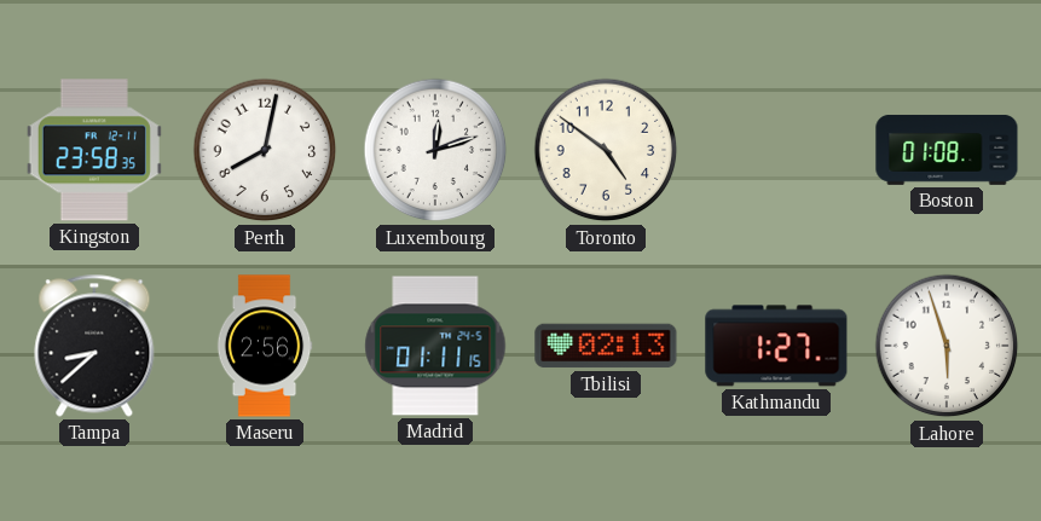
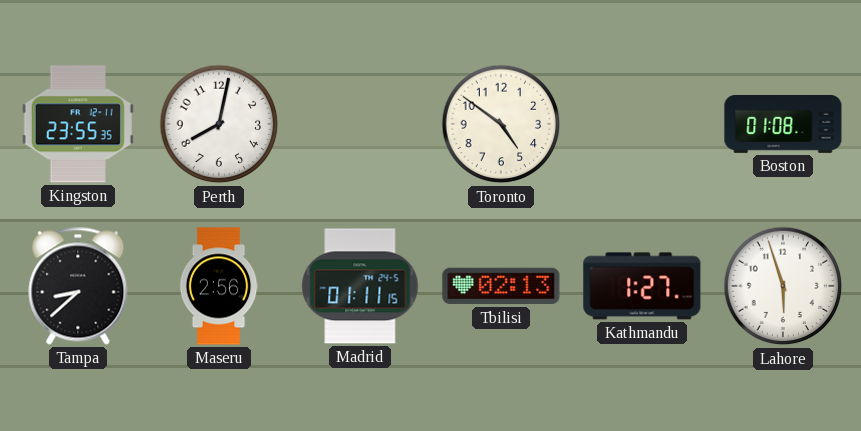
Kingston: 23:58 -> 23:55
Luxembourg: 12:12 -> none
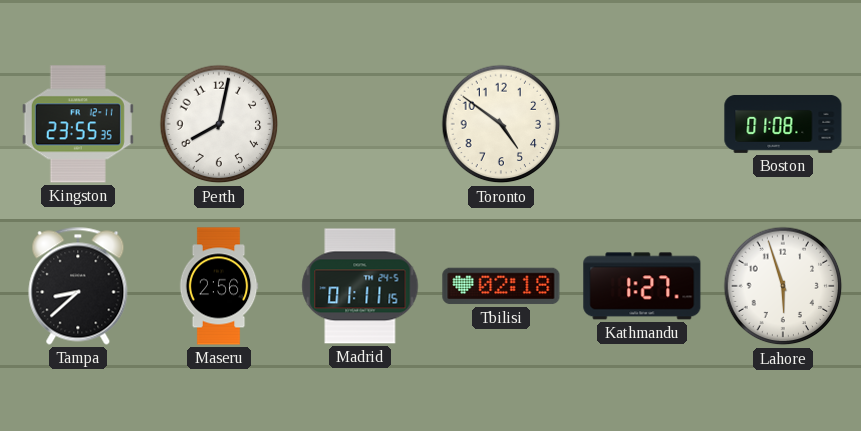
Tbilisi: 02:13 -> 02:18
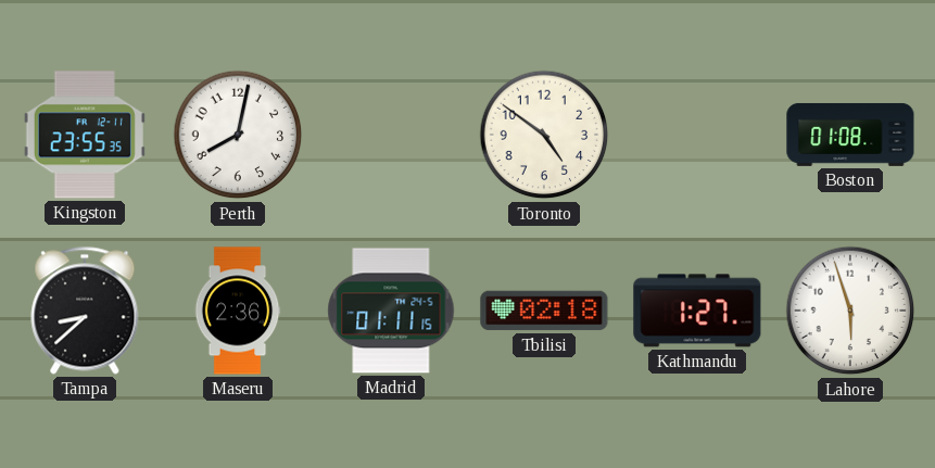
Maseru: 2:56 -> 2:36
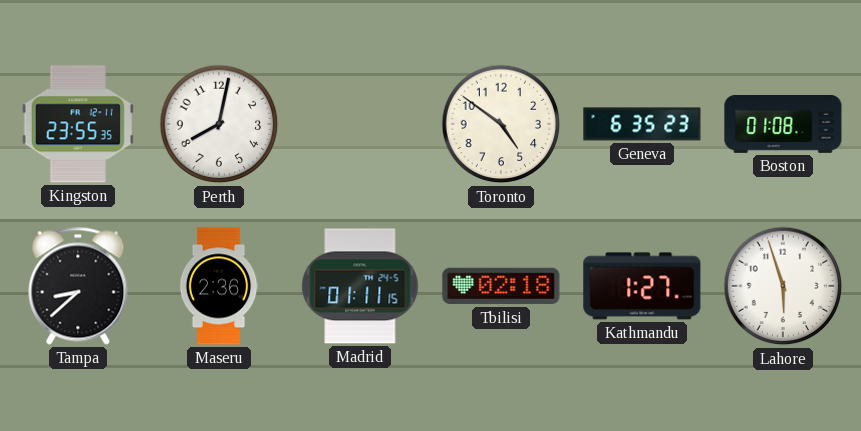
Geneva: none -> 6:35
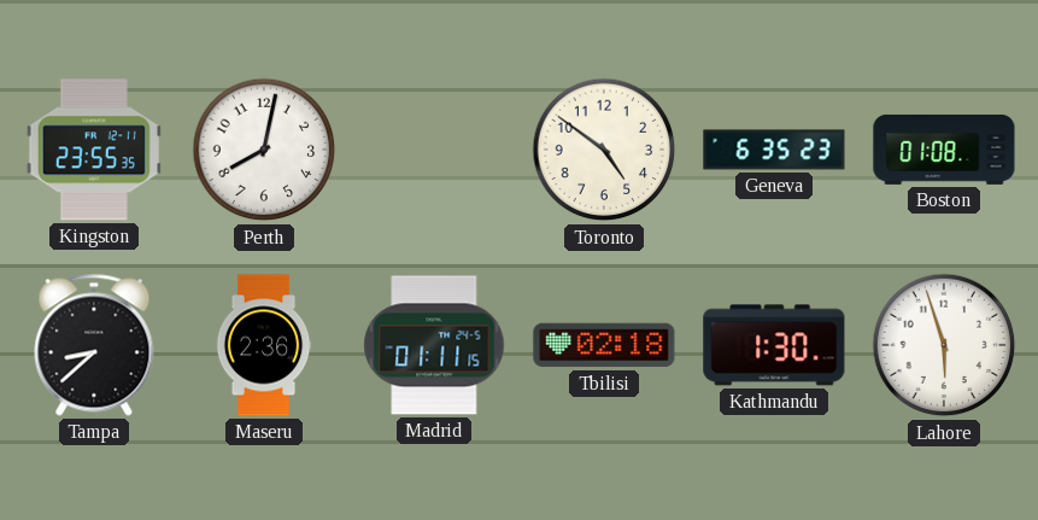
Kathmandu: 1:27 -> 1:30
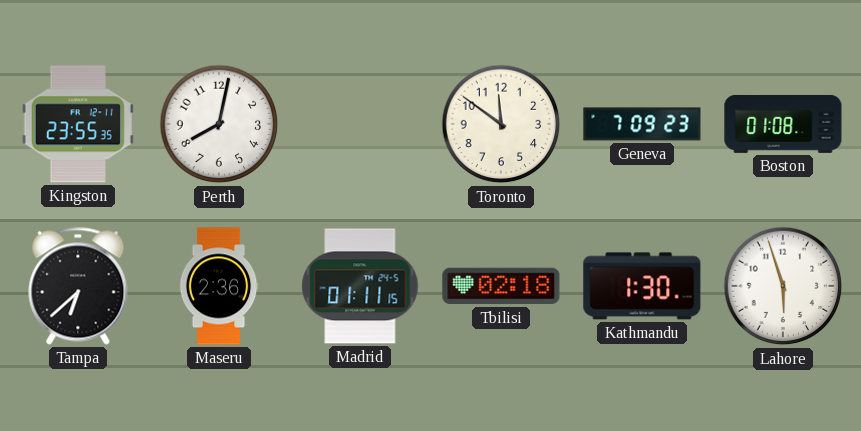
Toronto: 4:51 -> 11:51
Geneva: 6:35 -> 7:09
Tampa: 8:38 -> 6:38
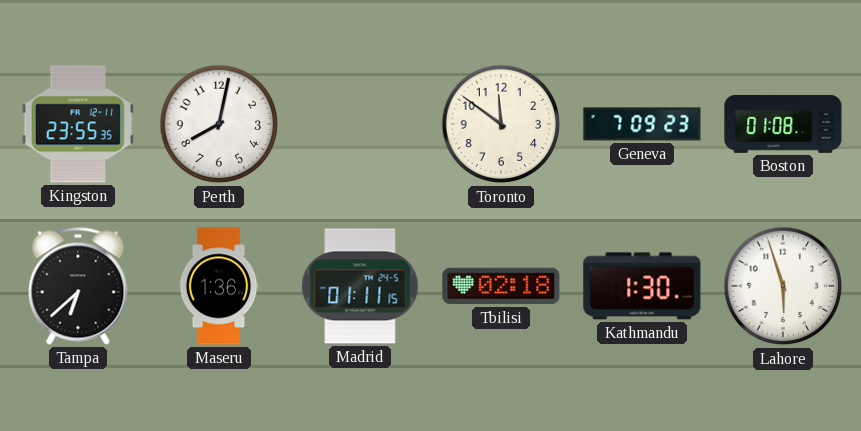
Maseru: 2:36 -> 1:36
